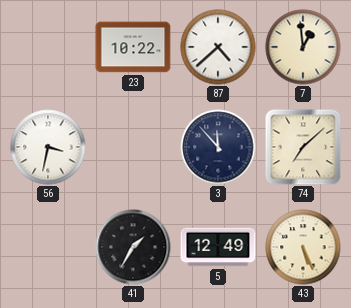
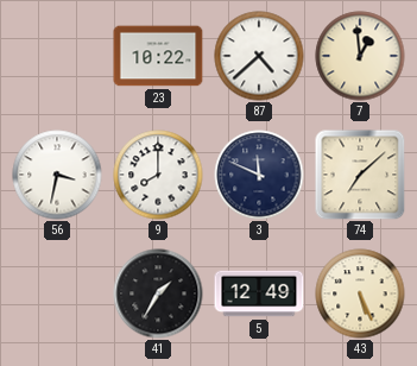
9: none -> 8:00
3: 11:53 -> 11:49
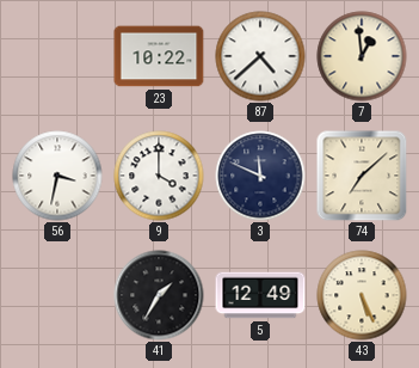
9: 8:00 -> 4:00
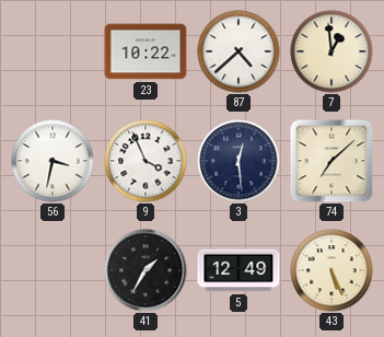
9: 4:00 -> 3:56
3: 11:49 -> 12:29
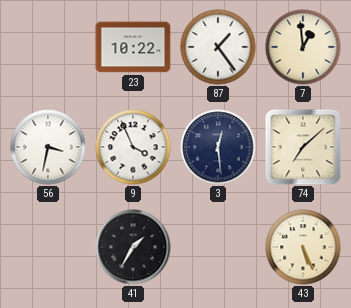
87: 4:38 -> 1:24
5: 12:49 -> none
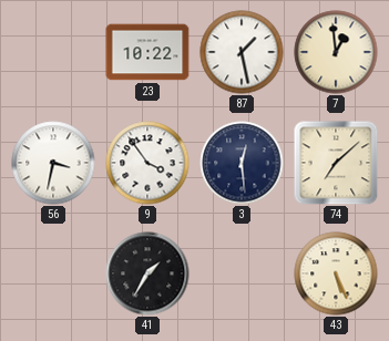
87: 1:24 -> 1:28
9: 3:56 -> 3:54
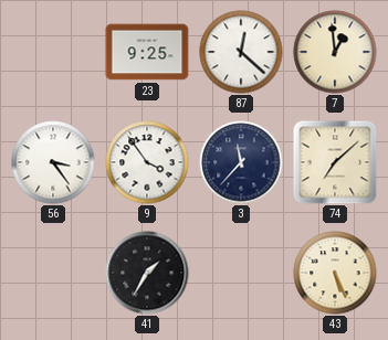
23: 10:22 -> 9:25
87: 1:28 -> 12:22
56: 3:32 -> 3:24
3: 12:29 -> 11:37
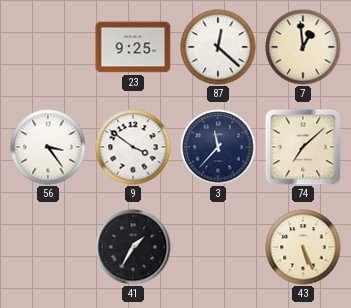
9: 3:54 -> 3:51
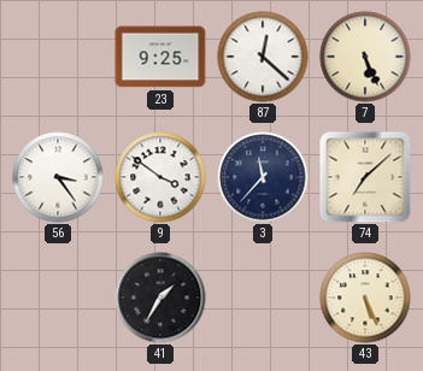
7: 12:59 -> 5:26
